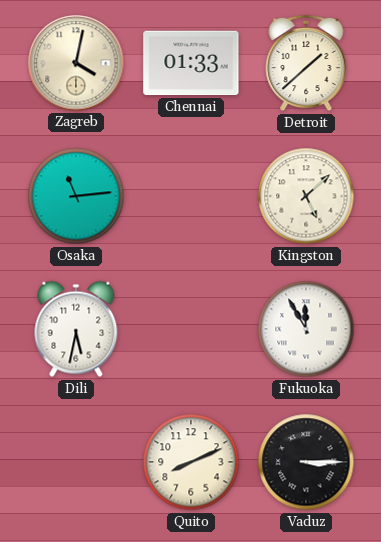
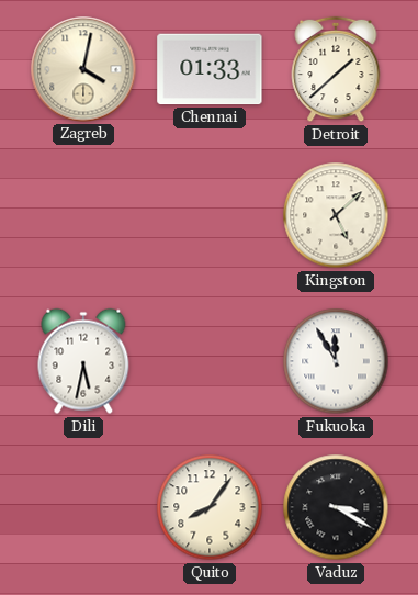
Osaka: 11:14 -> none
Quito: 8:11 -> 8:06
Vaduz: 3:15 -> 3:20
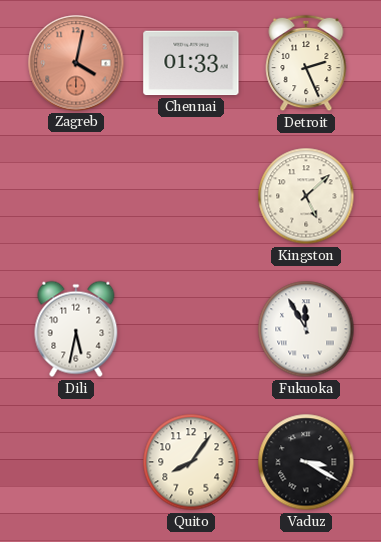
Zagreb dial: cream -> salmon
Detroit: 1:38 -> 2:26
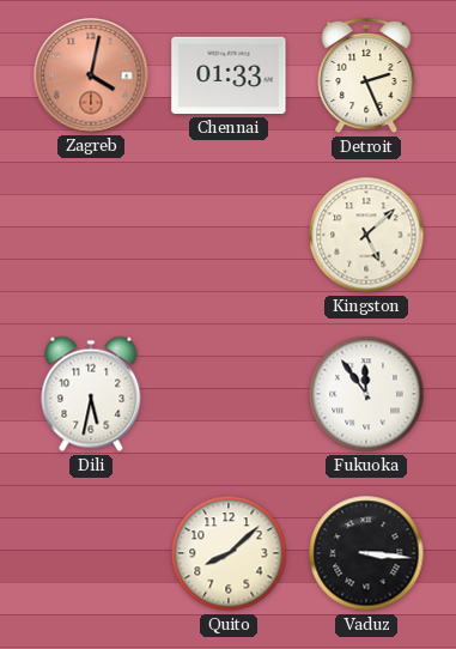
Fukuoka: 11:55 -> 11:54
Quito: 8:06 -> 8:08
Vaduz: 3:20 -> 3:16
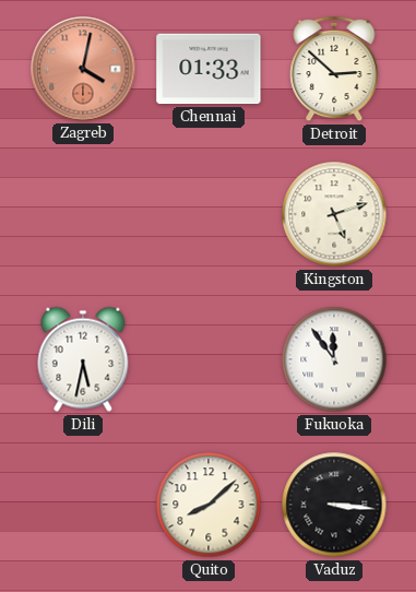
Detroit: 2:26 -> 2:52
Kingston: 5:08 -> 5:12
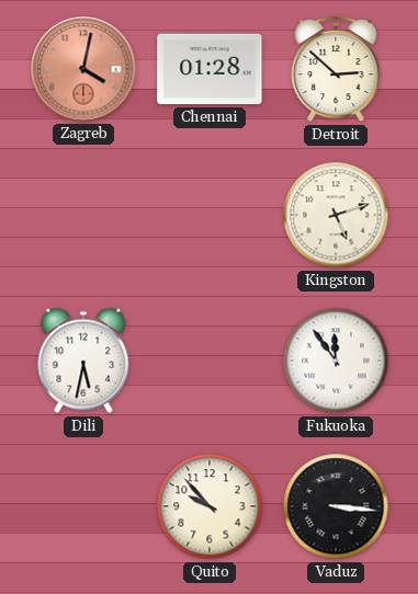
Chennai: 01:33 -> 01:28
Quito: 8:08 -> 9:53
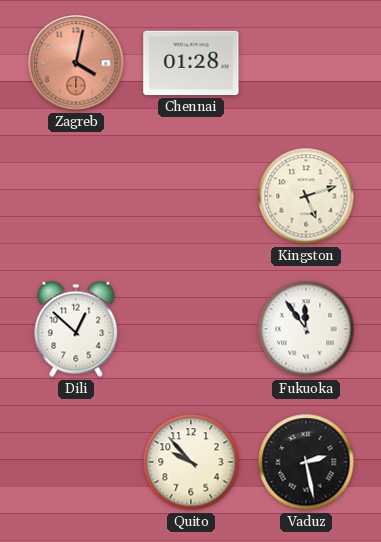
Detroit: 2:52 -> none
Dili: 5:32 -> 12:52
Vaduz: 3:16 -> 2:28
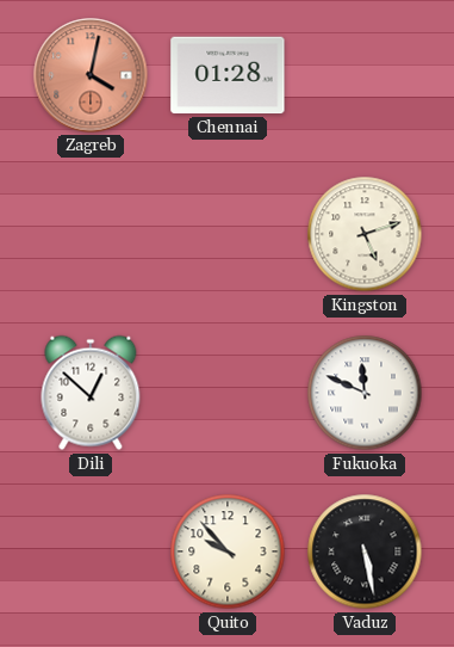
Fukuoka: 11:54 -> 11:49
Vaduz: 2:28 -> 5:28
